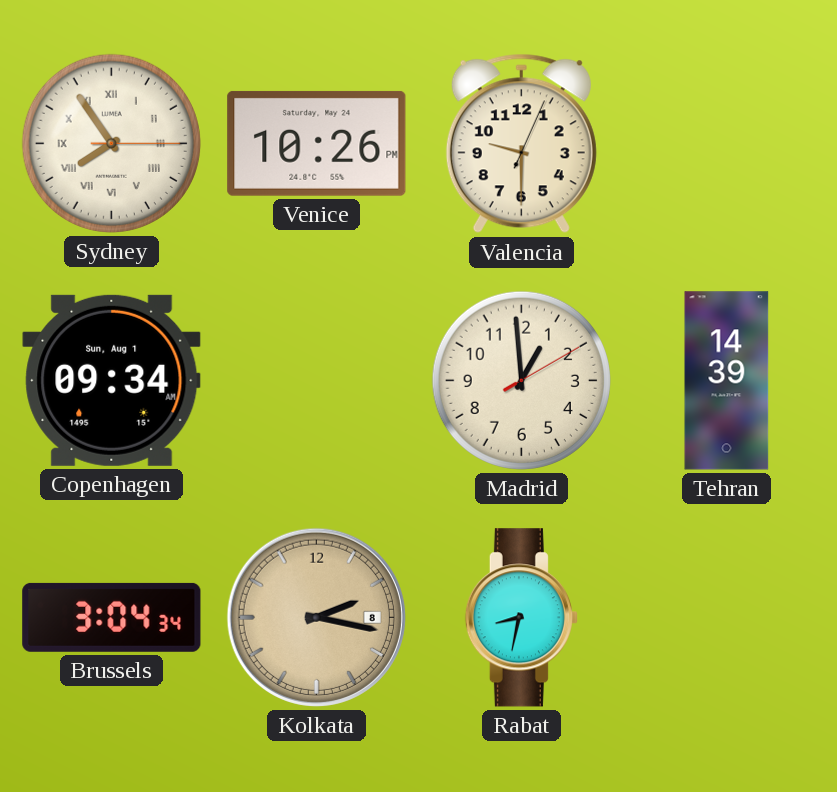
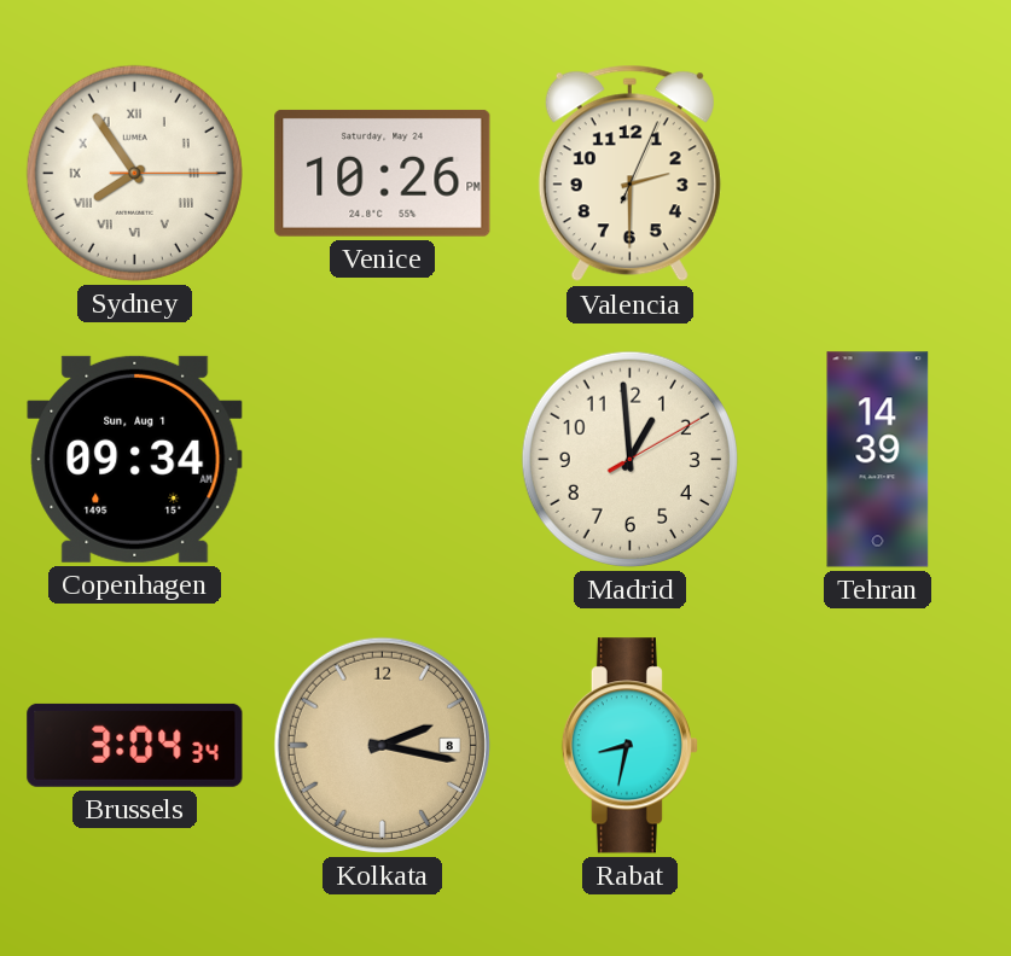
Valencia: 9:30 -> 2:30
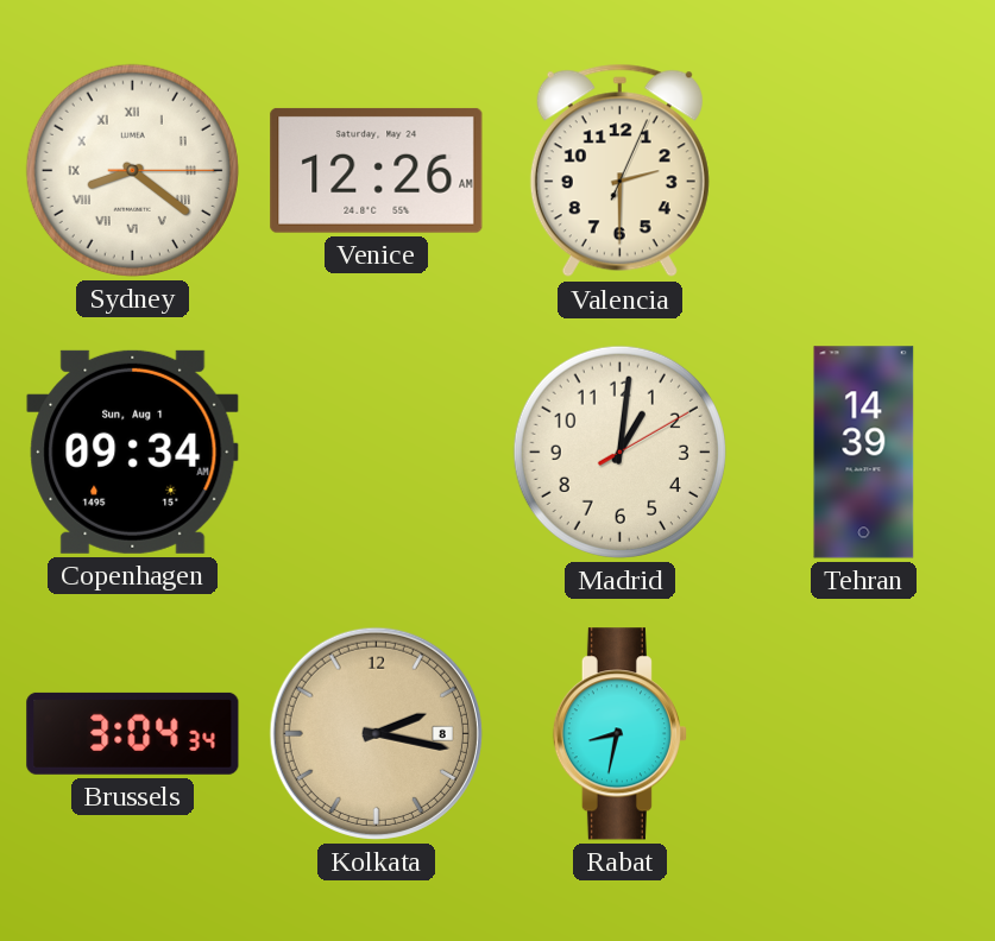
Sydney: 7:54 -> 8:21
Venice: 10:26 -> 12:26
Madrid: 12:59 -> 1:01
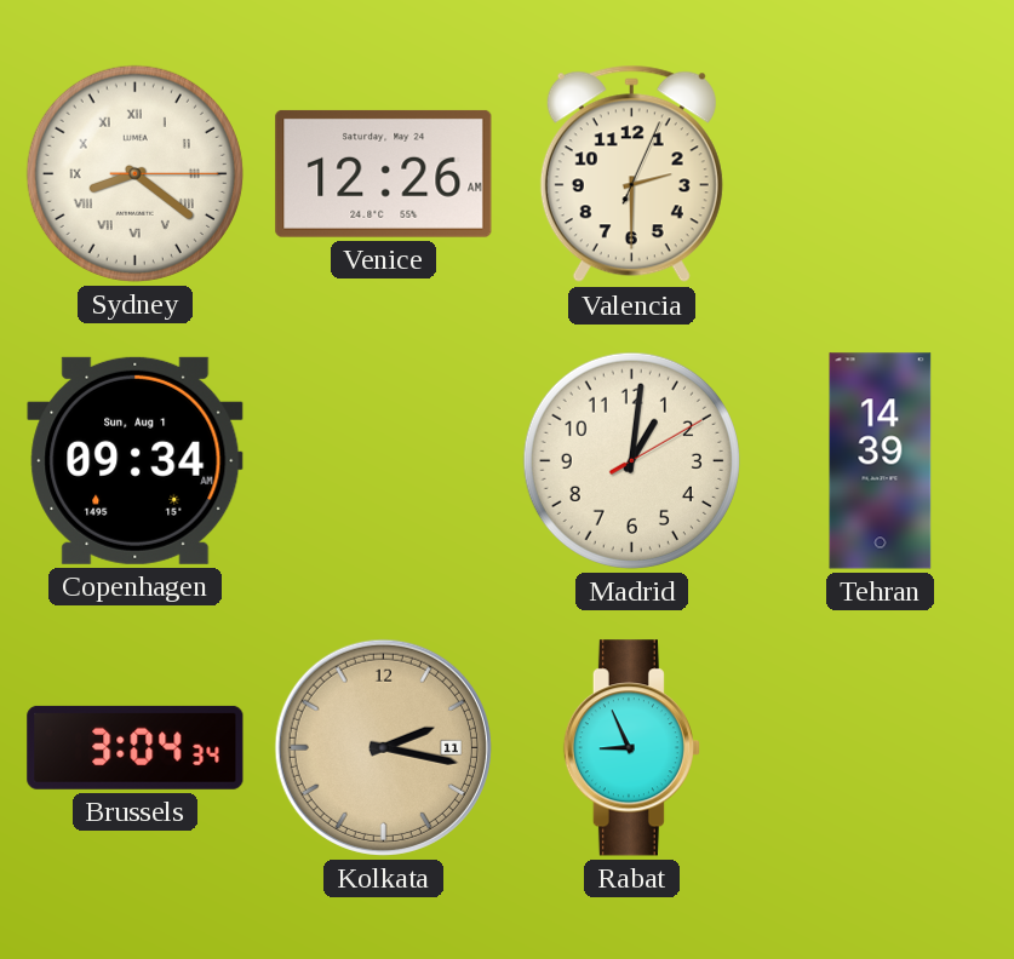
Kolkata date: 8 -> 11
Rabat: 8:32 -> 8:56
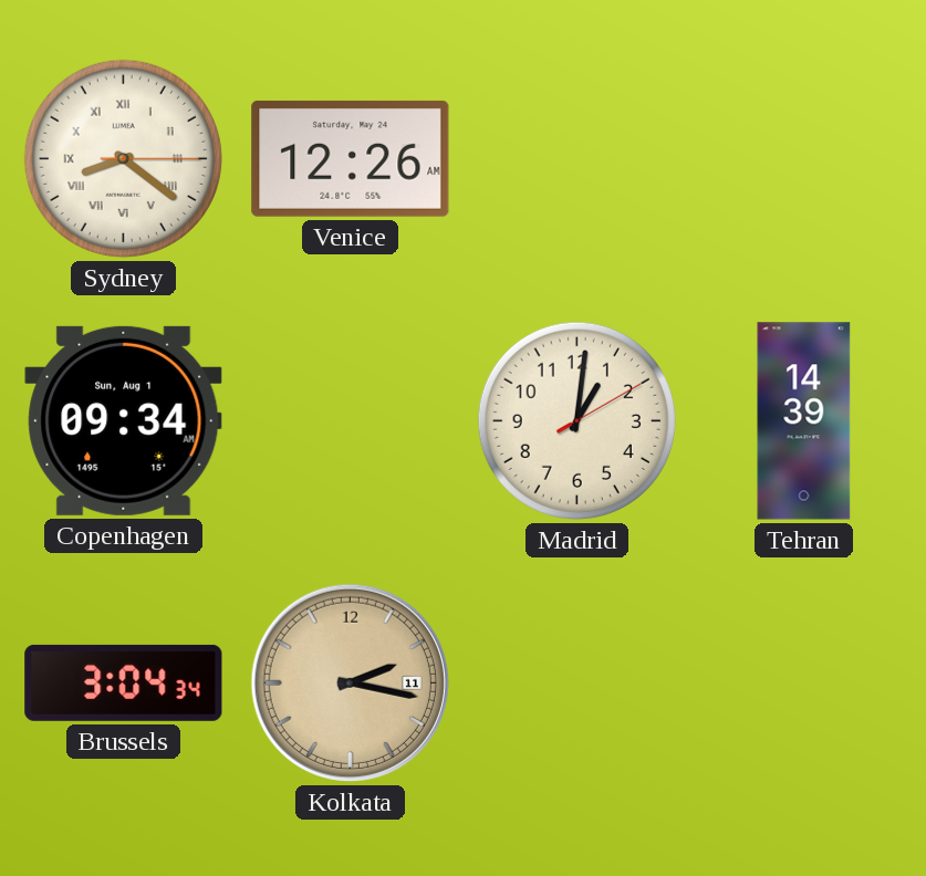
Valencia: 2:30 -> none
Rabat: 8:56 -> none
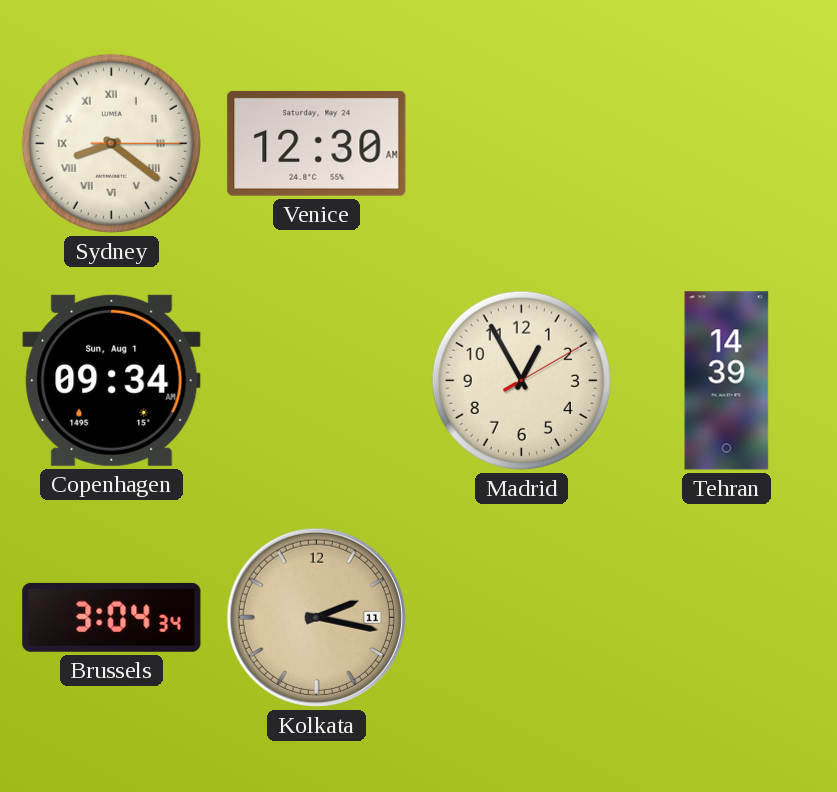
Venice: 12:26 -> 12:30
Madrid: 1:01 -> 12:55
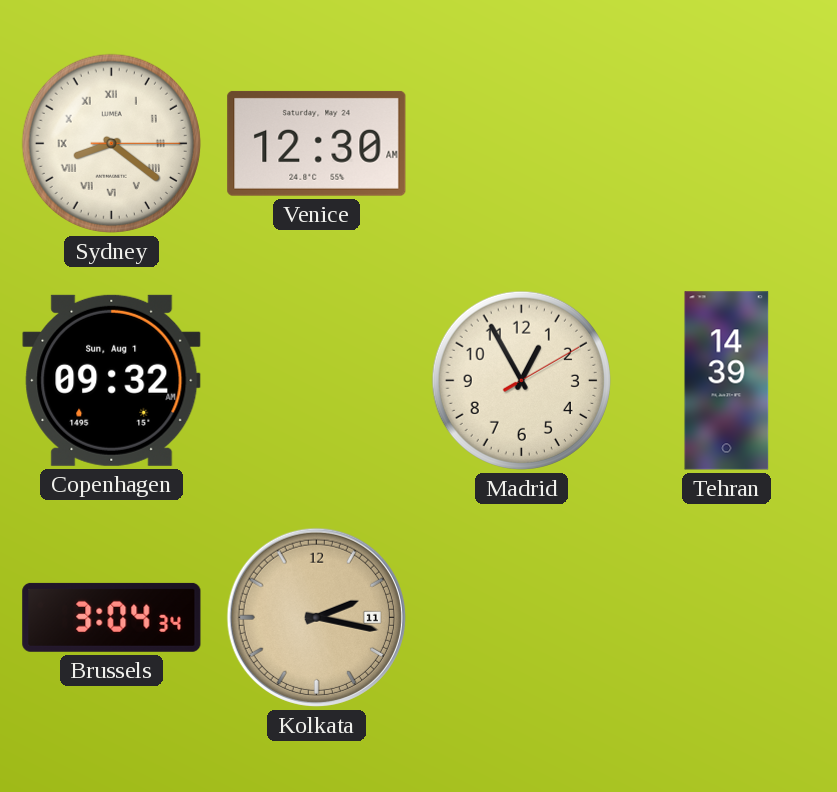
Copenhagen: 09:34 -> 09:32
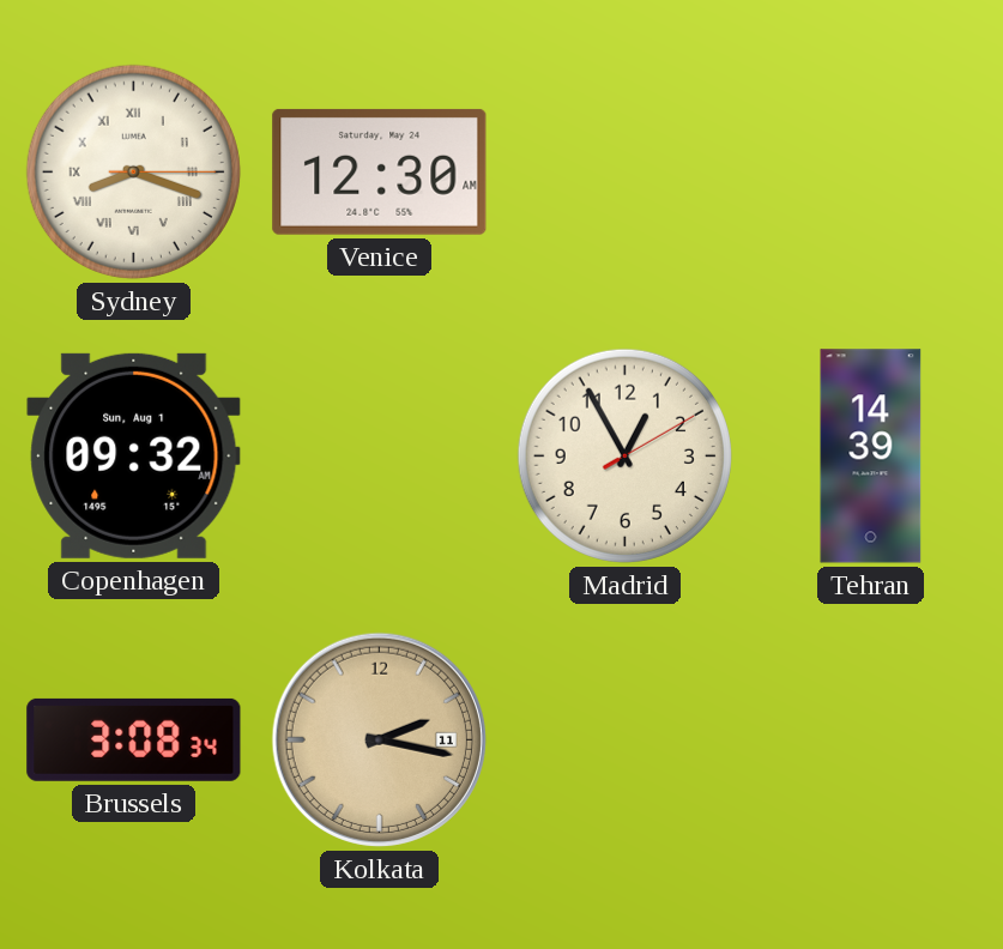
Sydney: 8:21 -> 8:18
Brussels: 3:04 -> 3:08
